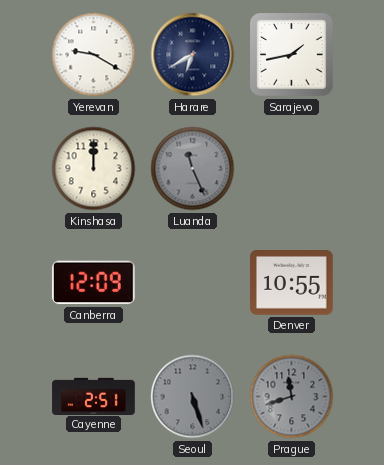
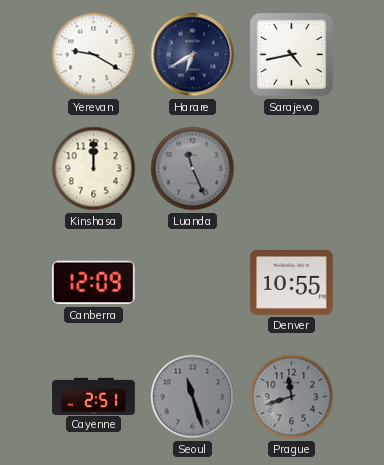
Sarajevo: 1:43 -> 4:43
Seoul: 5:27 -> 11:27
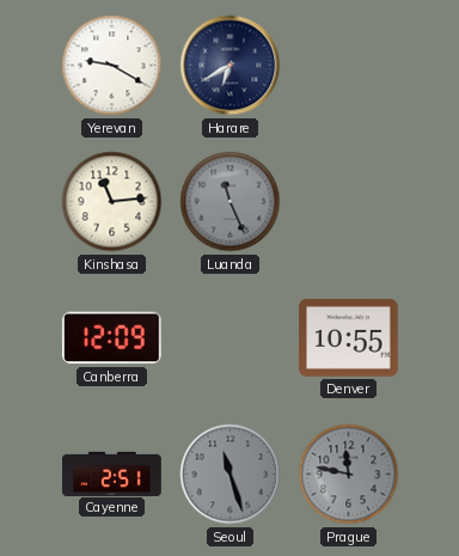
Sarajevo: 4:43 -> none
Kinshasa: 12:00 -> 11:14
Prague: 11:42 -> 11:47
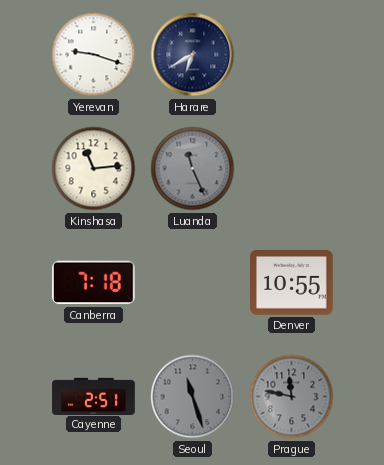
Yerevan: 9:20 -> 9:18
Canberra: 12:09 -> 7:18
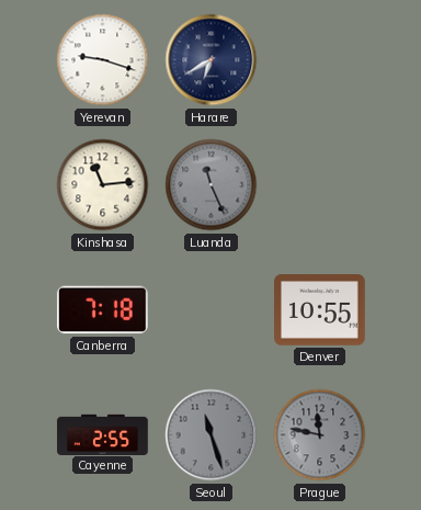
Cayenne: 2:51 -> 2:55
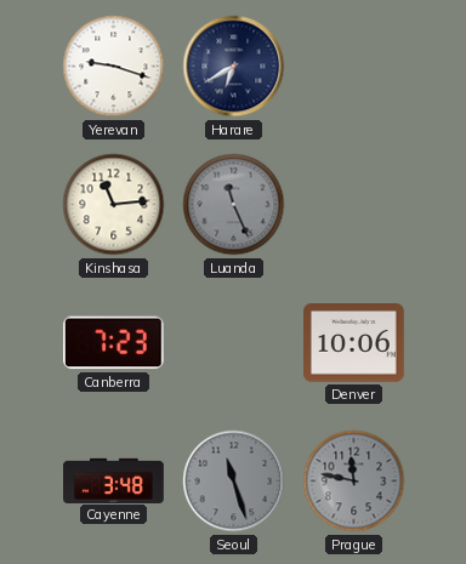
Canberra: 7:18 -> 7:23
Denver: 10:55 -> 10:06
Cayenne: 2:55 -> 3:48
